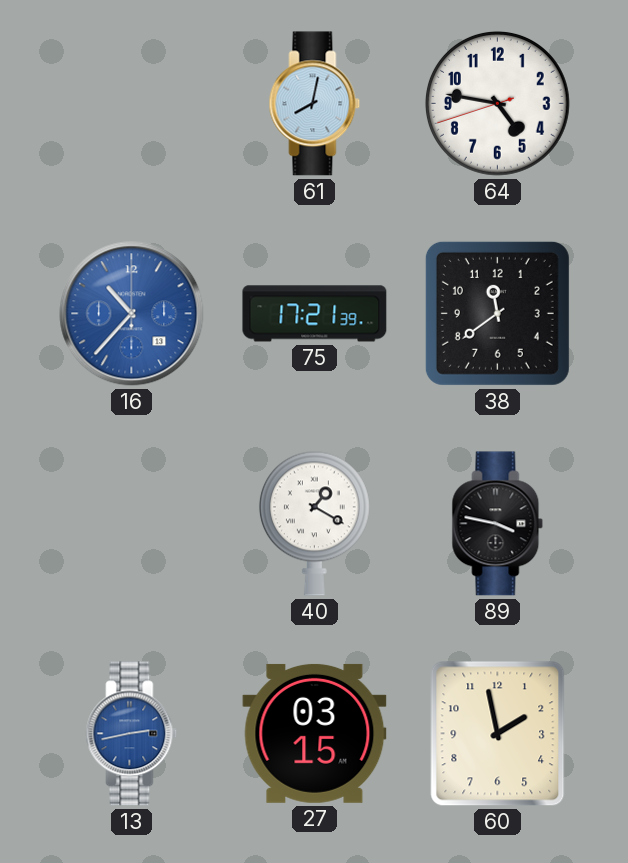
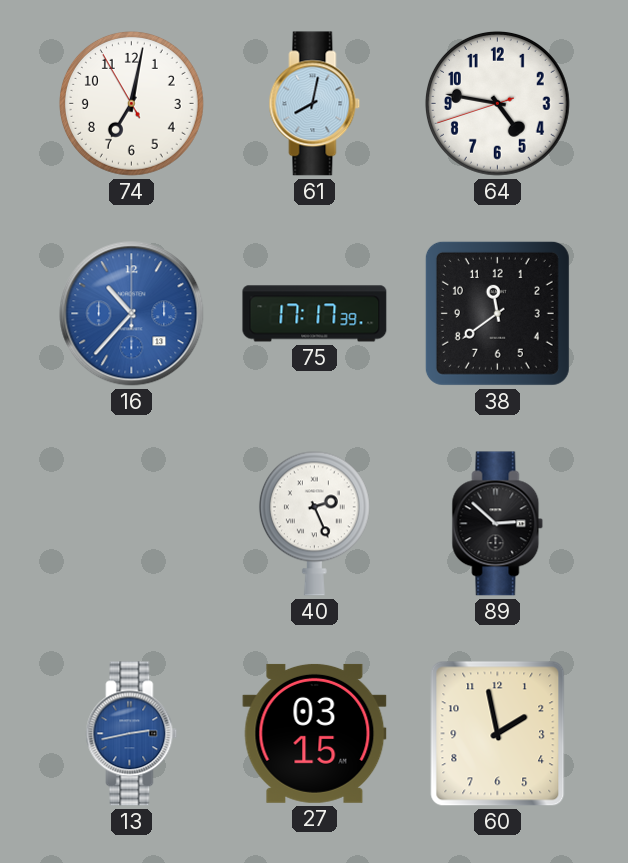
74: none -> 7:01
75: 17:21 -> 17:17
40: 1:20 -> 2:26
89: 3:47 -> 2:52
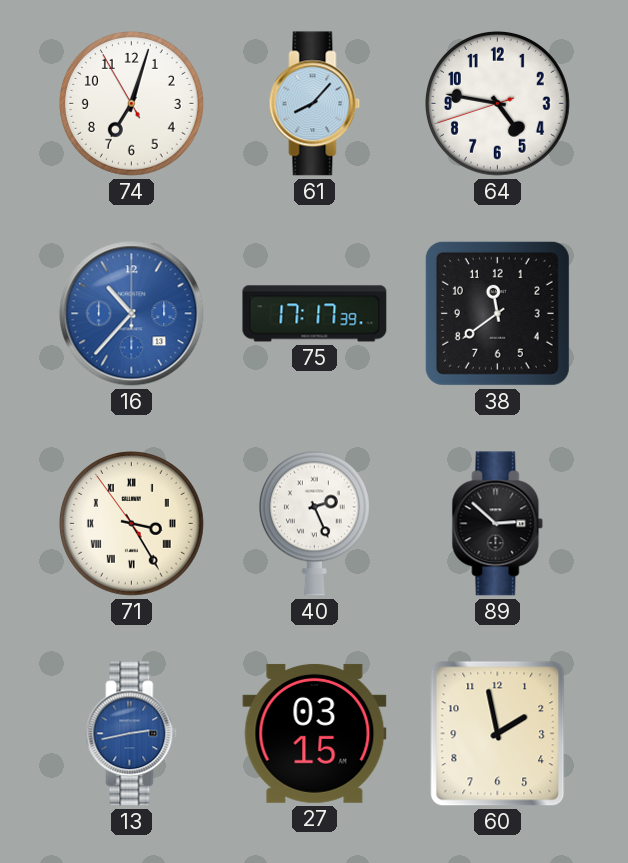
74: 7:01 -> 7:02
61: 8:02 -> 8:07
71: none -> 3:24
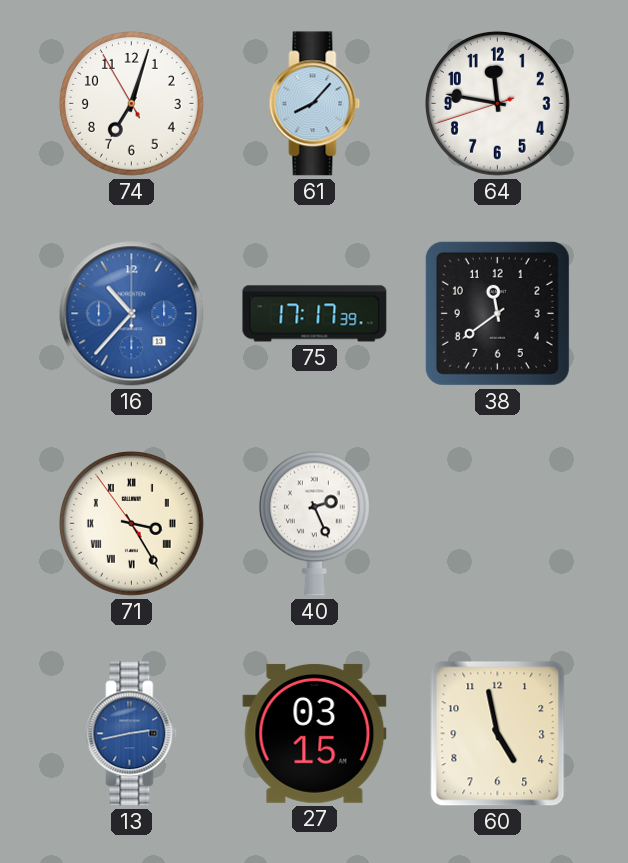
64: 4:46 -> 11:46
89: 2:52 -> none
60: 1:58 -> 4:58
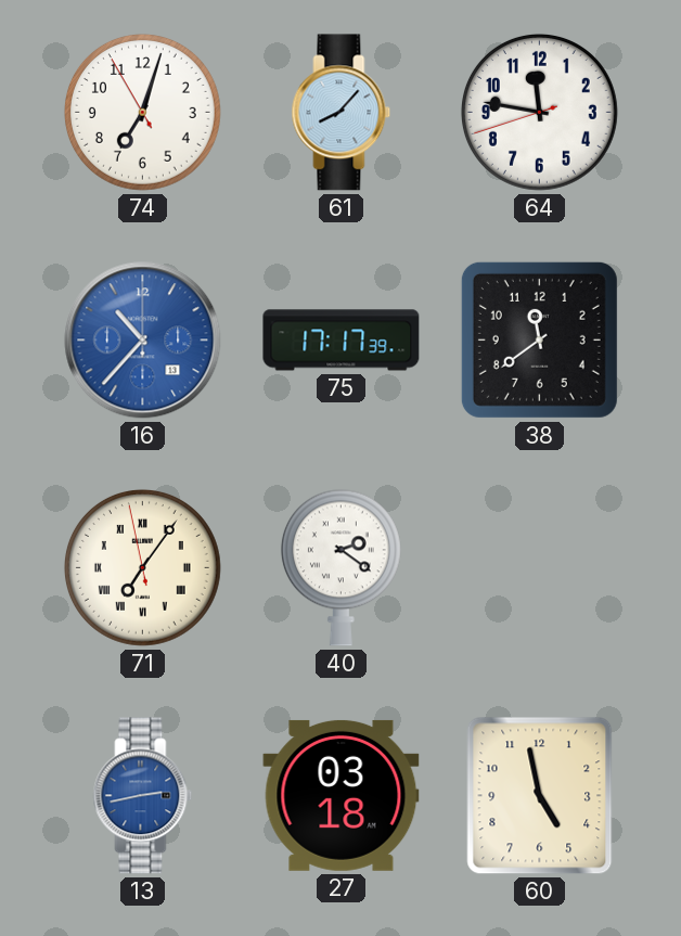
71: 3:24 -> 7:05
40: 2:26 -> 2:21
27: 03:15 -> 03:18
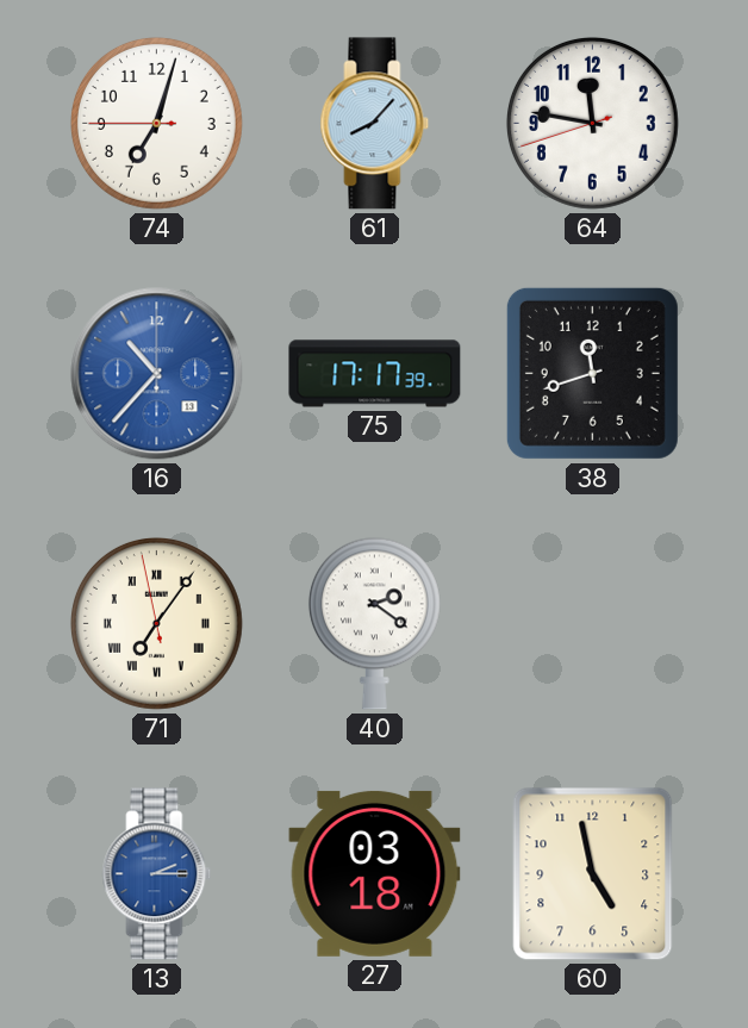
74: 7:02:55 -> 7:02:45
38: 11:39 -> 11:42
13: 2:43 -> 2:15
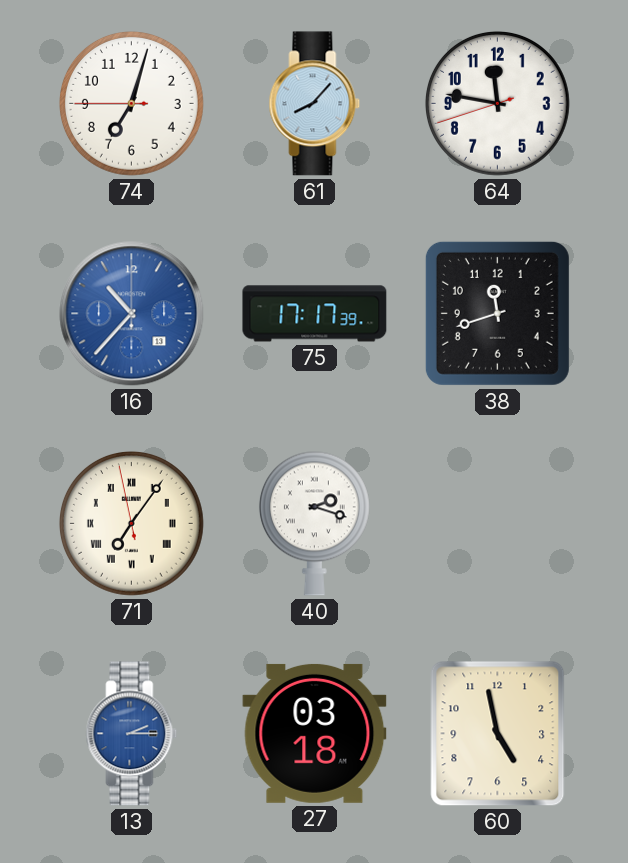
40: 2:21 -> 2:18
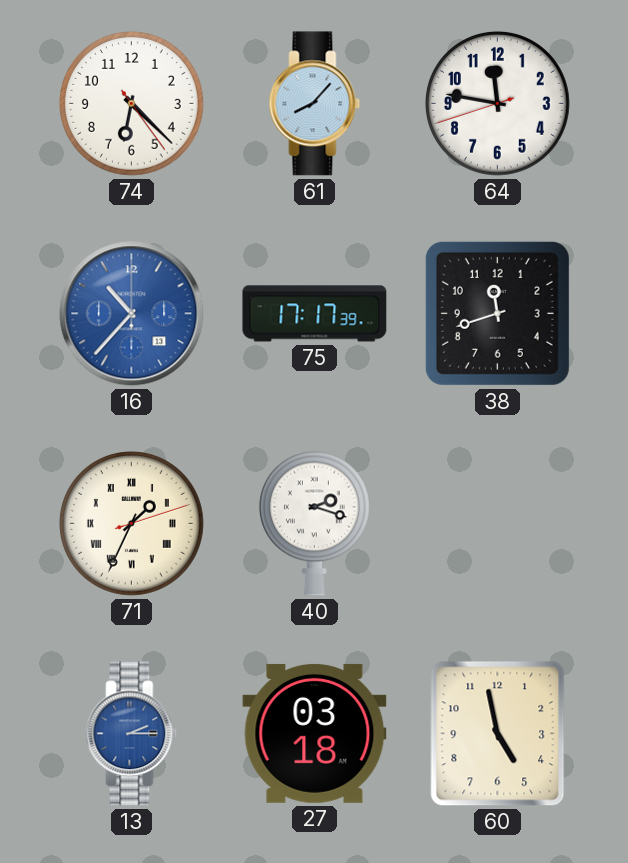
74: 7:02 -> 6:22
71: 7:05 -> 1:34
